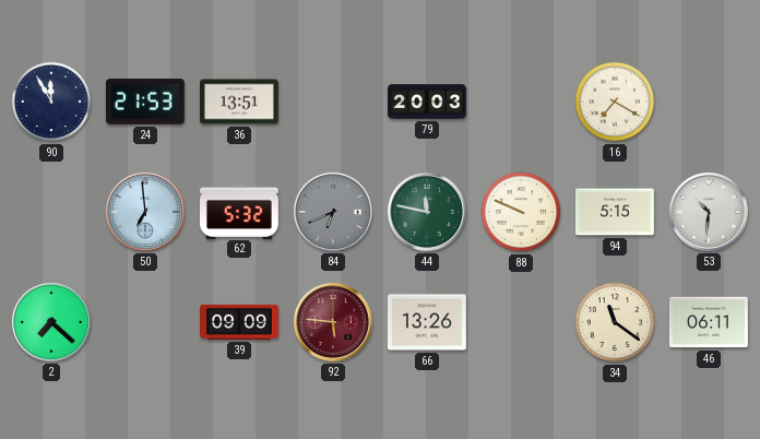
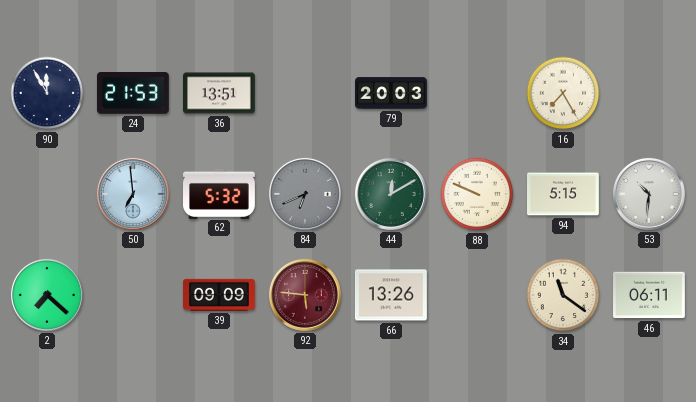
16: 7:20 -> 7:25
44: 11:47 -> 12:10
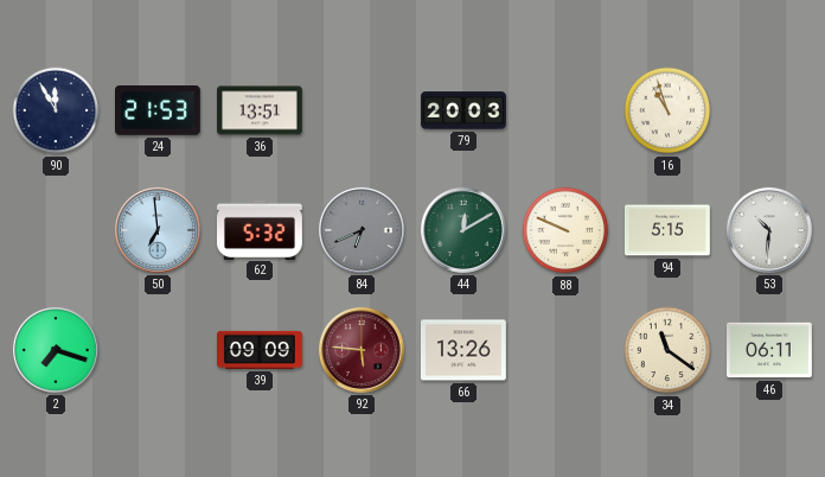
16: 7:25 -> 10:57
2: 7:22 -> 7:18
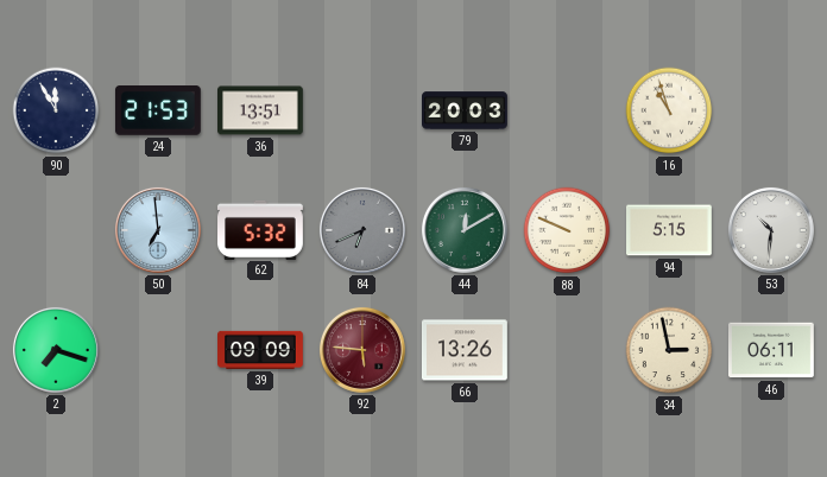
34: 11:21 -> 2:58
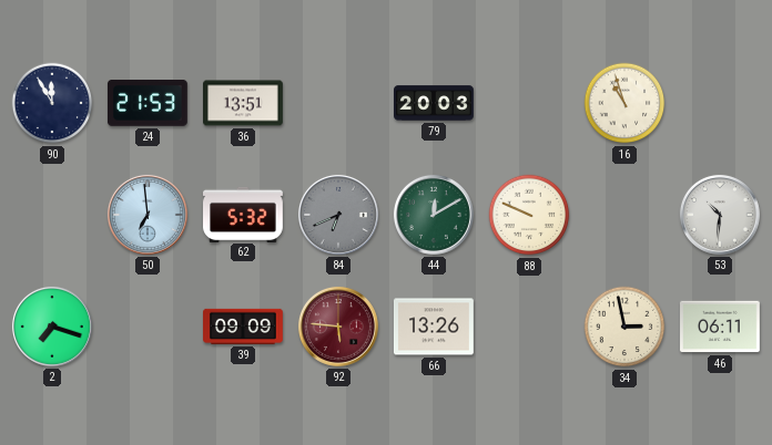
94: 5:15 -> none
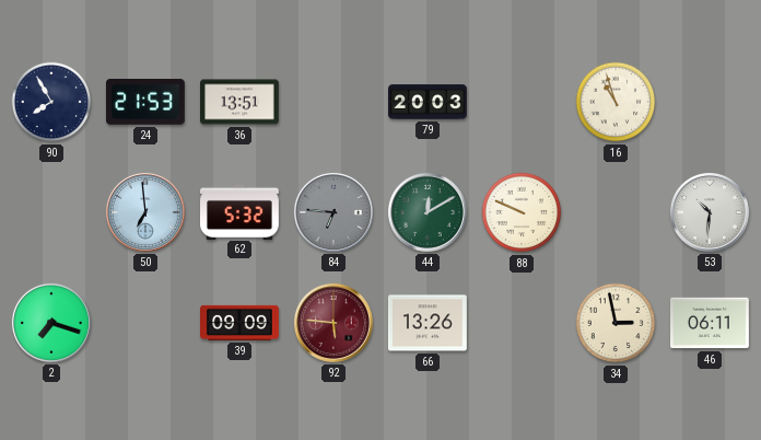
90: 11:55 -> 7:55
84: 6:41 -> 6:46
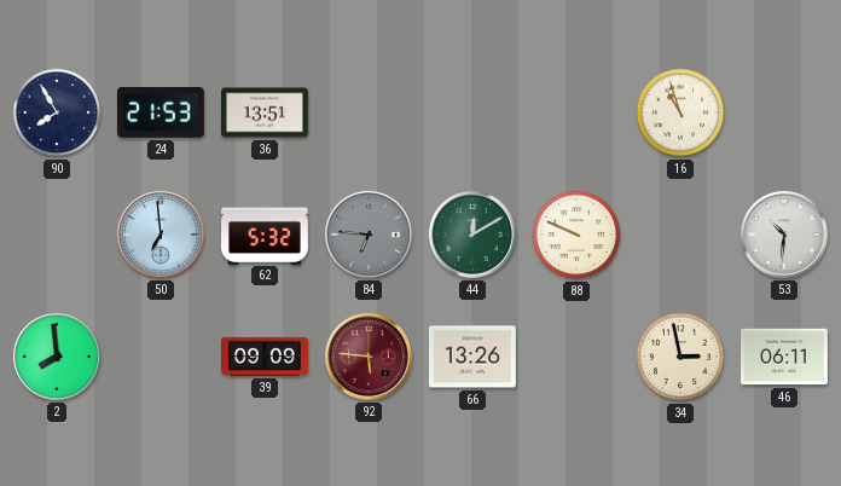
79: 20:03 -> none
2: 7:18 -> 7:59
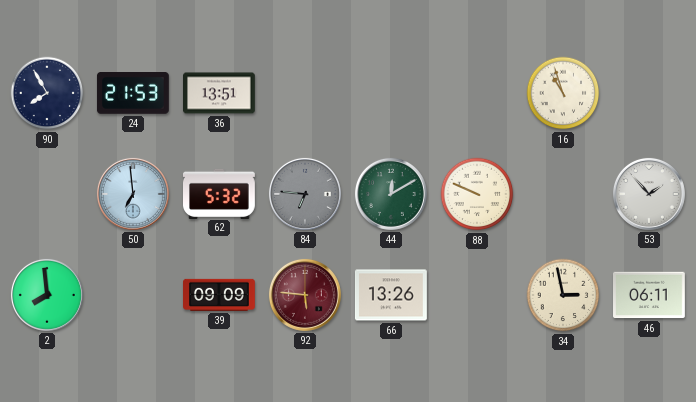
53: 10:31 -> 1:53
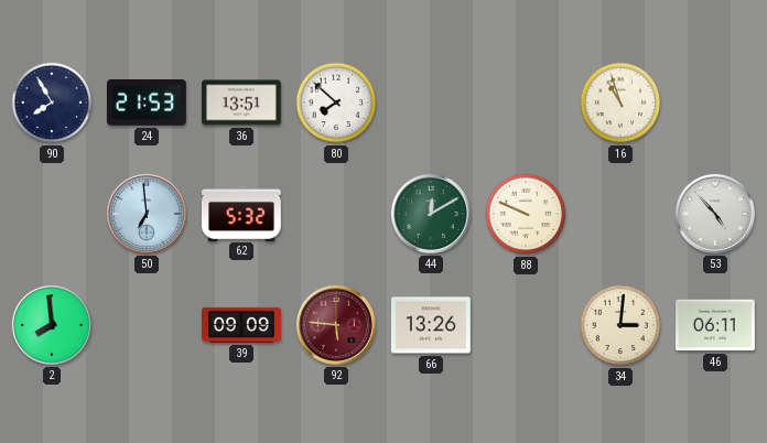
80: none -> 7:52
84: 6:46 -> none
53: 1:53 -> 4:53
34: 2:58 -> 3:01
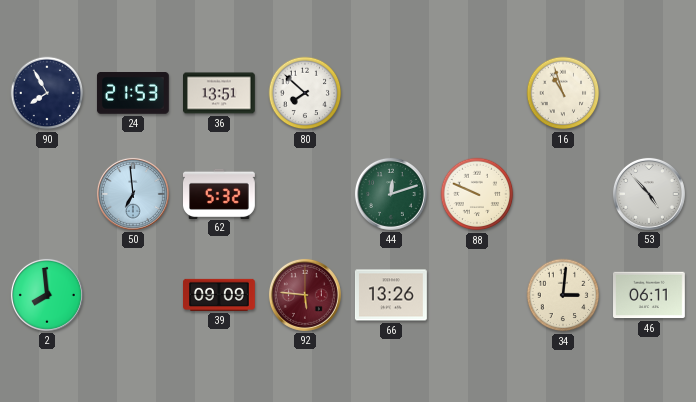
44: 12:10 -> 12:12
